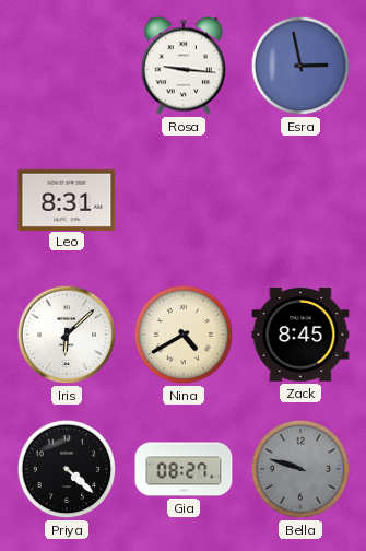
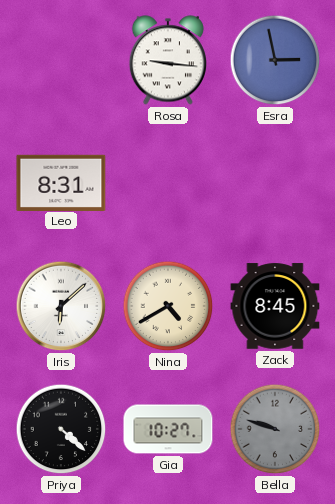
Gia: 08:27 -> 10:27
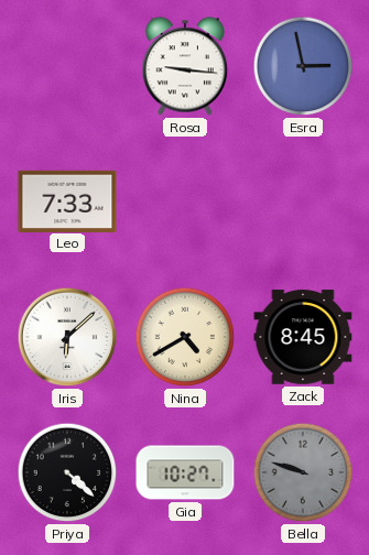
Leo: 8:31 -> 7:33
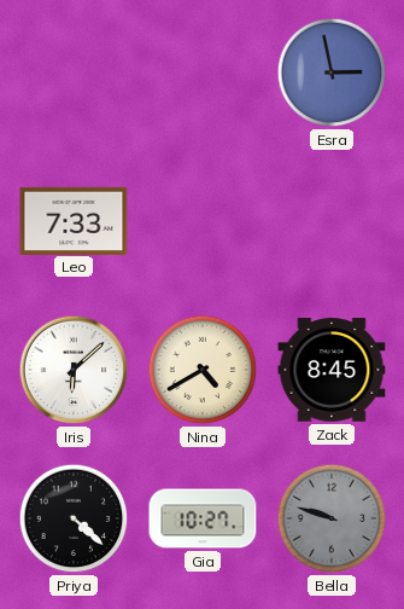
Rosa: 9:16 -> none
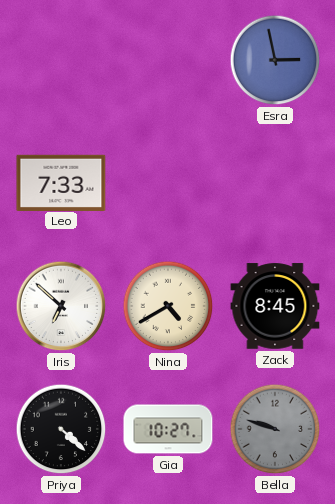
Iris: 6:08 -> 6:52
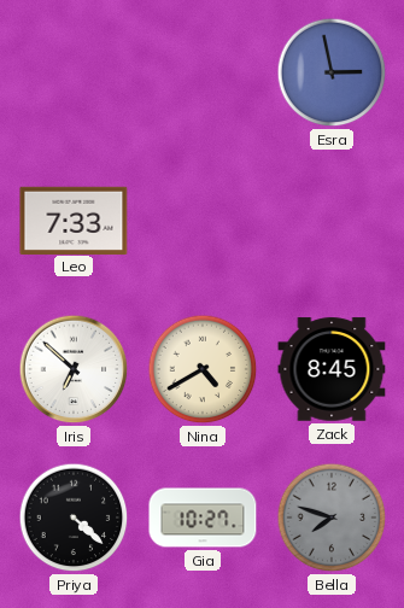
Bella: 9:48 -> 7:48
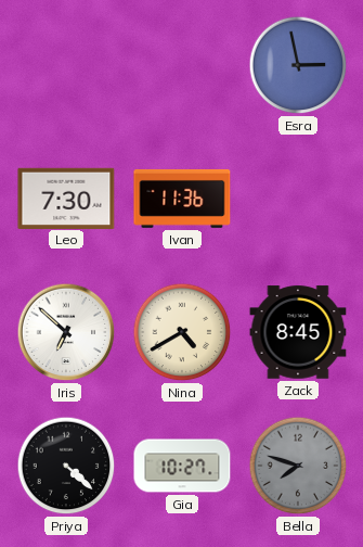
Leo: 7:33 -> 7:30
Ivan: none -> 11:36
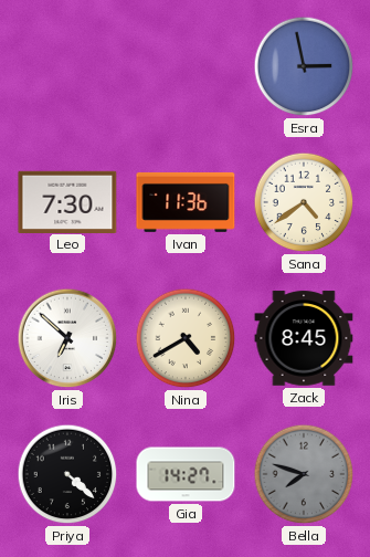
Sana: none -> 4:39
Gia: 10:27 -> 14:27
